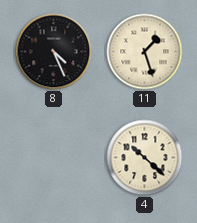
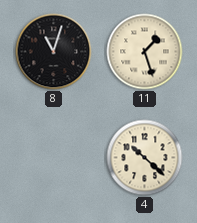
8: 4:26 -> 11:03
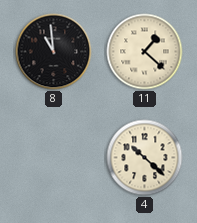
8: 11:03 -> 10:59
11: 1:27 -> 1:22
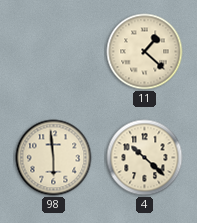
8: 10:59 -> none
98: none -> 5:59
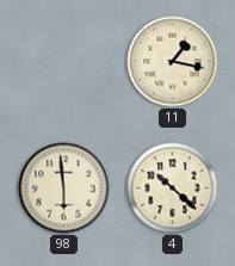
11: 1:22 -> 1:17
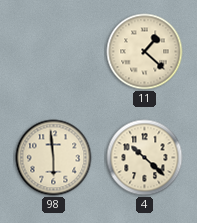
11: 1:17 -> 1:22
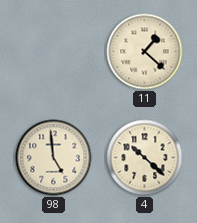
98: 5:59 -> 4:59
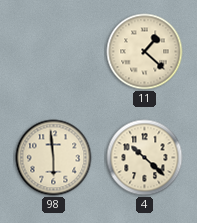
98: 4:59 -> 5:59
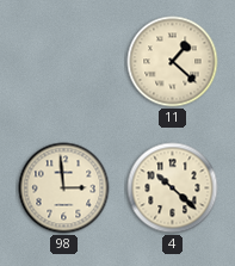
98: 5:59 -> 2:59
